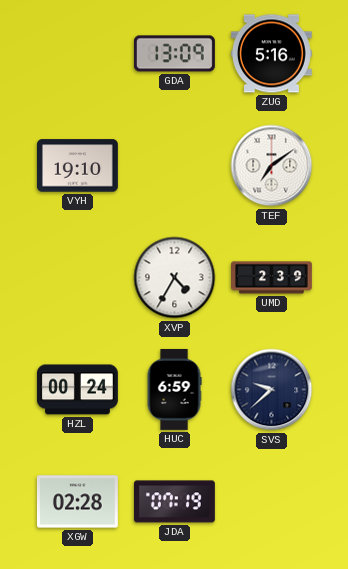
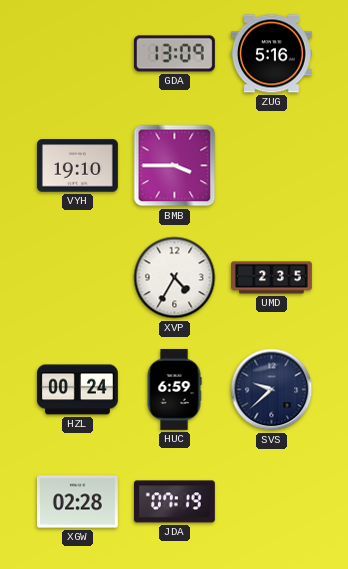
BMB: none -> 3:45
TEF: 7:09 -> none
UMD: 2:39 -> 2:35
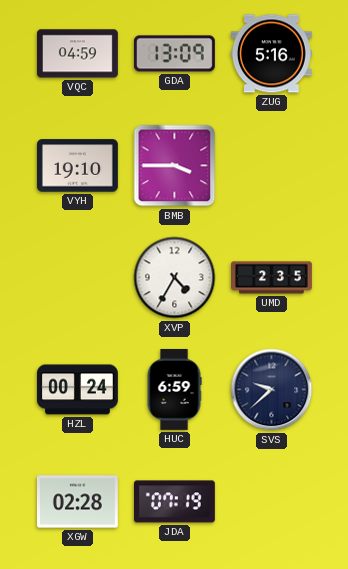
VQC: none -> 04:59
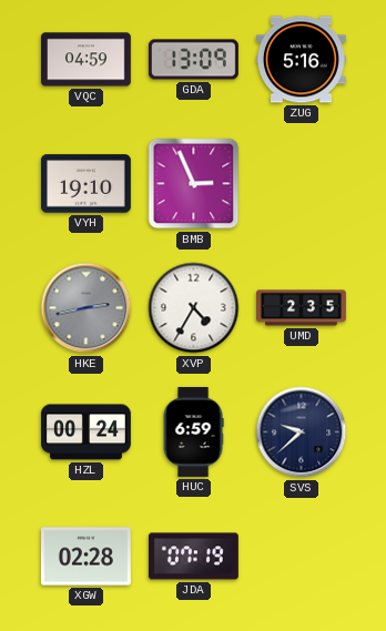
BMB: 3:45 -> 2:56
HKE: none -> 2:43
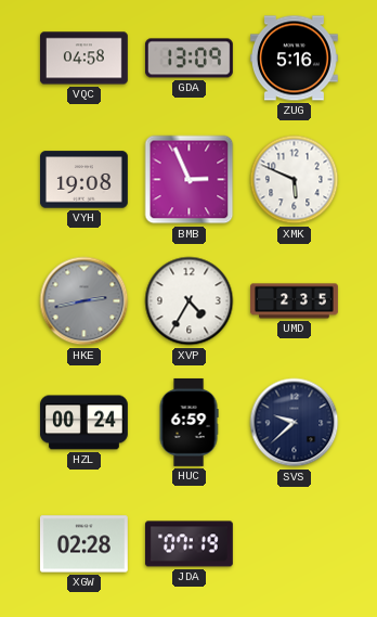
VQC: 04:59 -> 04:58
VYH: 19:10 -> 19:08
XMK: none -> 5:49
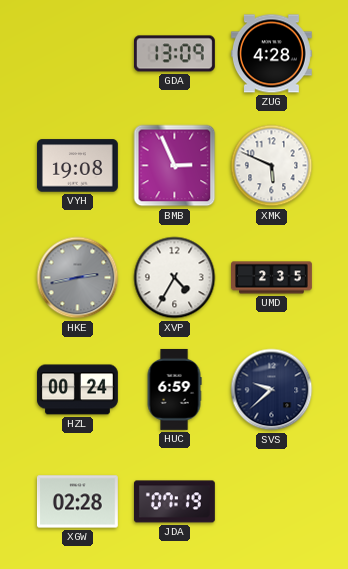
VQC: 04:58 -> none
ZUG: 5:16 -> 4:28
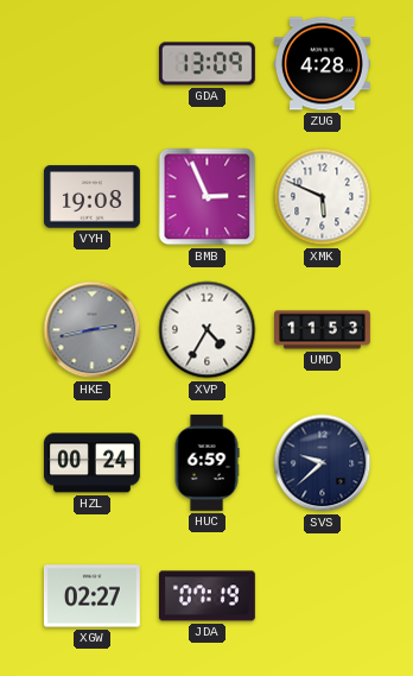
UMD: 2:35 -> 11:53
XGW: 02:28 -> 02:27
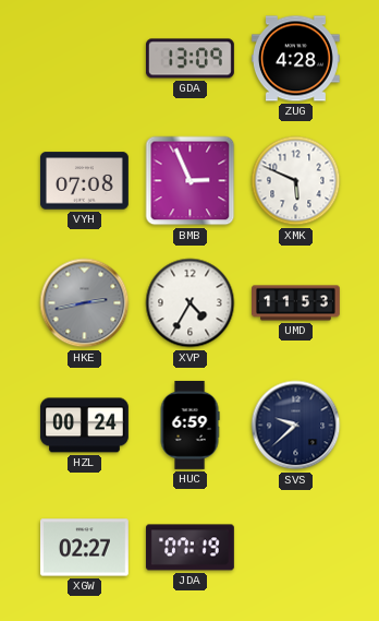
VYH: 19:08 -> 07:08
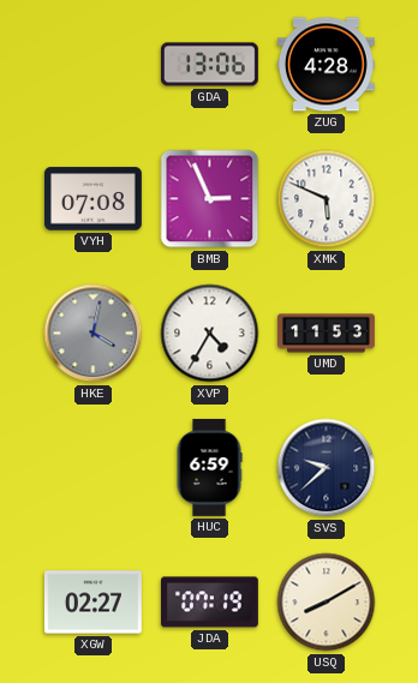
GDA: 13:09 -> 13:06
HKE: 2:43 -> 4:02
HZL: 00:24 -> none
USQ: none -> 8:10
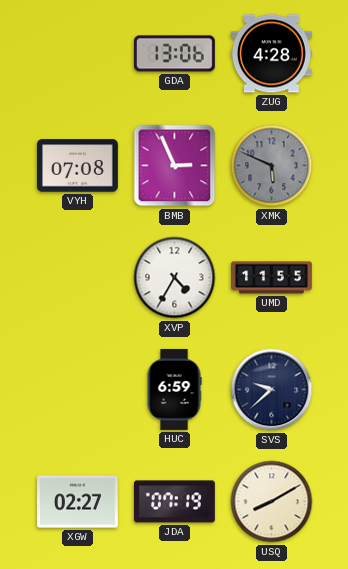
XMK dial: white -> grey
HKE: 4:02 -> none
UMD: 11:53 -> 11:55
